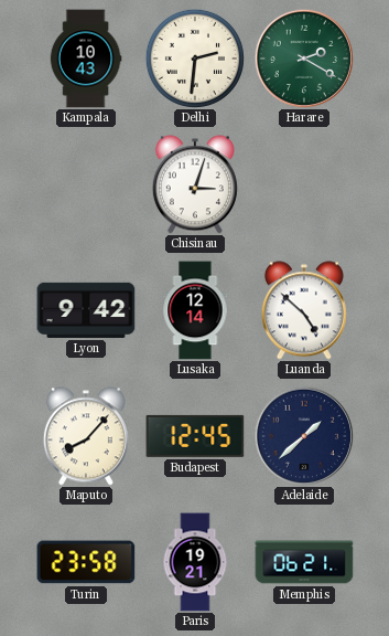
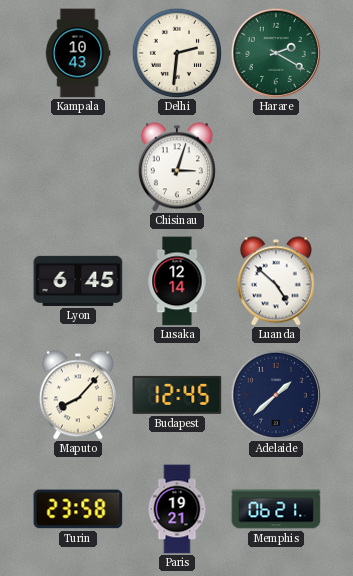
Lyon: 9:42 -> 6:45
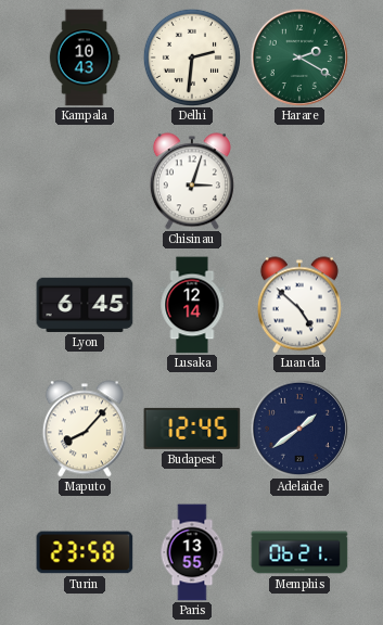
Adelaide: 1:38 -> 1:39
Paris: 19:21 -> 13:55
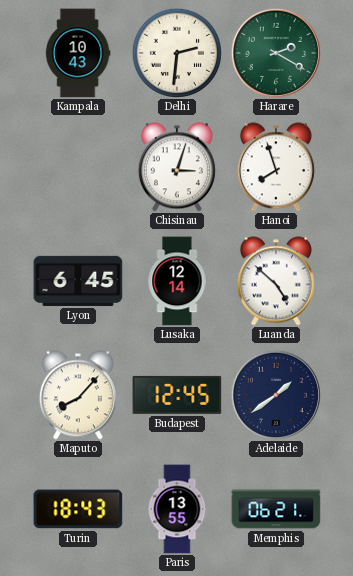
Hanoi: none -> 7:57
Turin: 23:58 -> 18:43
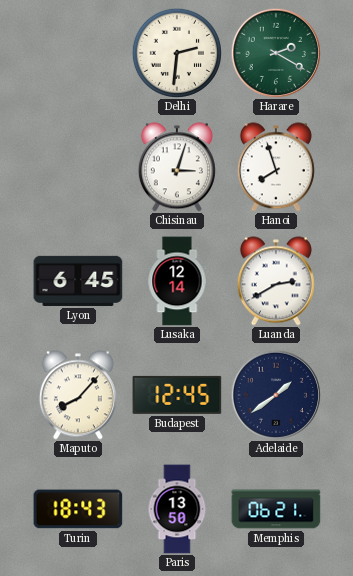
Kampala: 10:43 -> none
Luanda: 4:52 -> 2:40
Paris: 13:55 -> 13:50
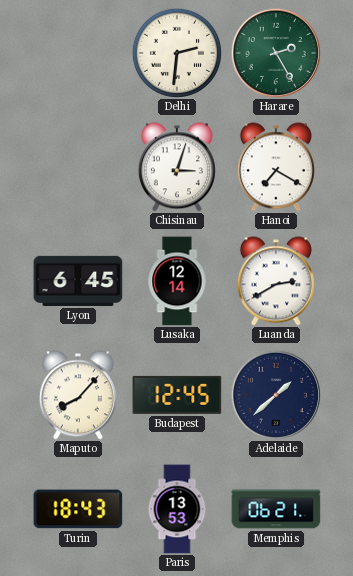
Harare: 2:20 -> 2:25
Hanoi: 7:57 -> 7:20
Adelaide: 1:39 -> 1:38
Paris: 13:50 -> 13:53
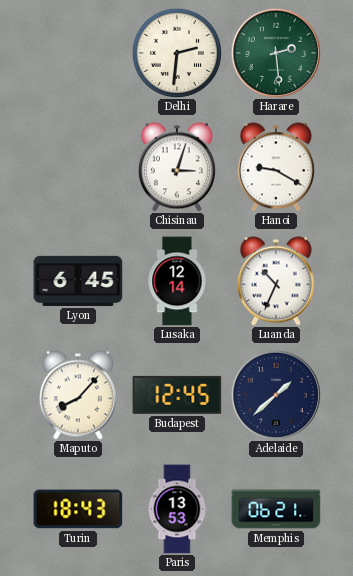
Harare: 2:25 -> 2:29
Hanoi: 7:20 -> 9:20
Luanda: 2:40 -> 10:34
